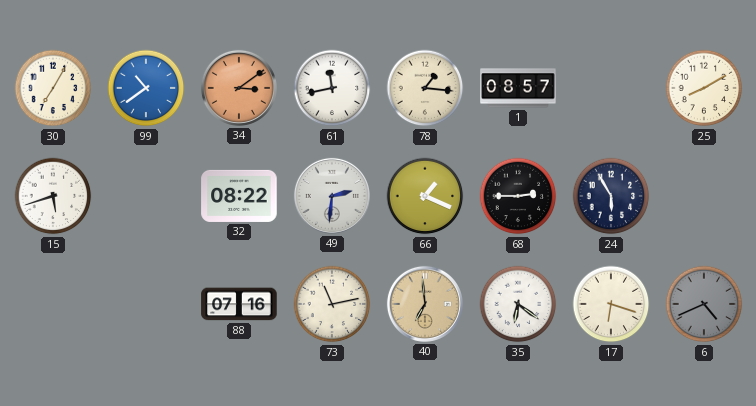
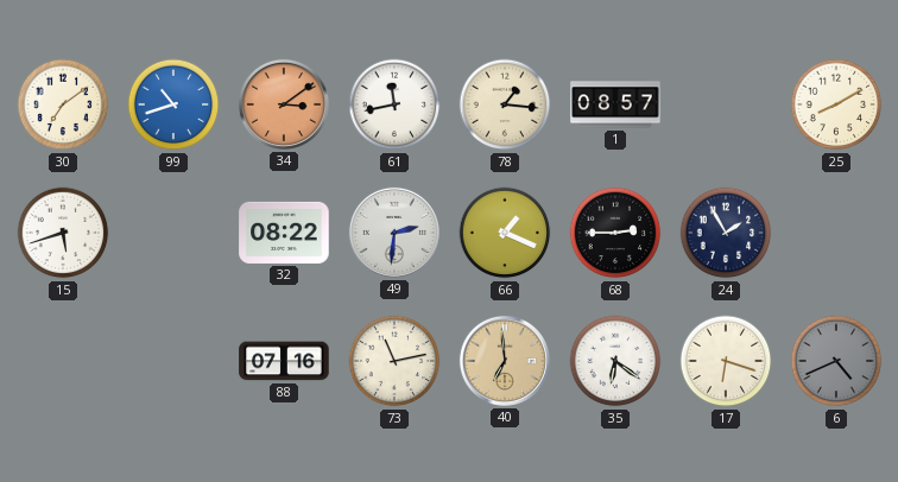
30: 7:05 -> 7:09
99: 10:39 -> 10:42
24: 5:55 -> 1:55
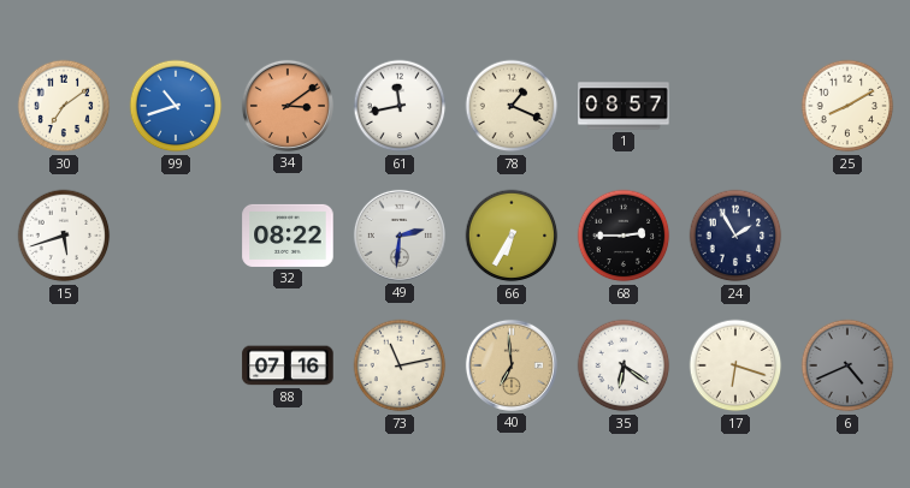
78: 1:16 -> 1:19
66: 1:19 -> 6:35
